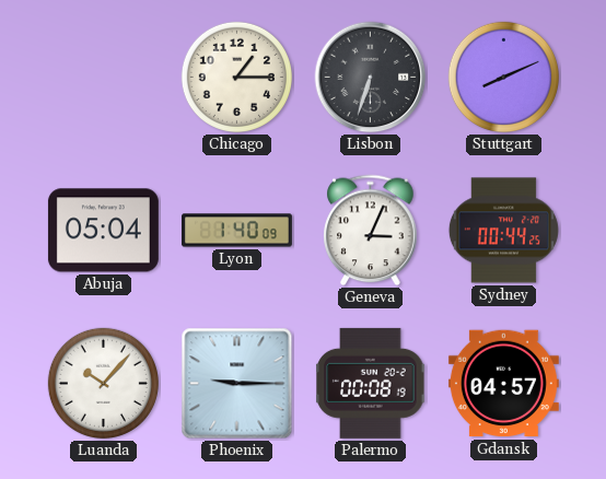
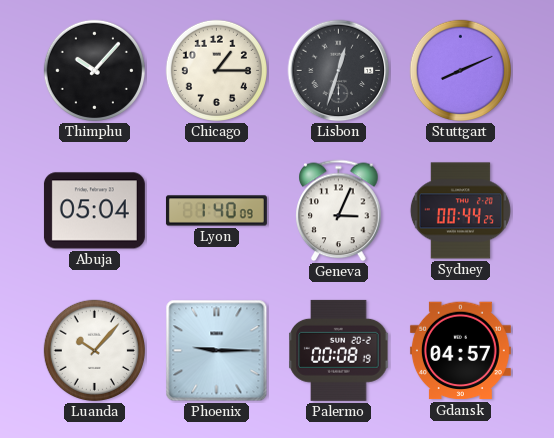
Thimphu: none -> 10:07
Lisbon: 6:33 -> 12:33
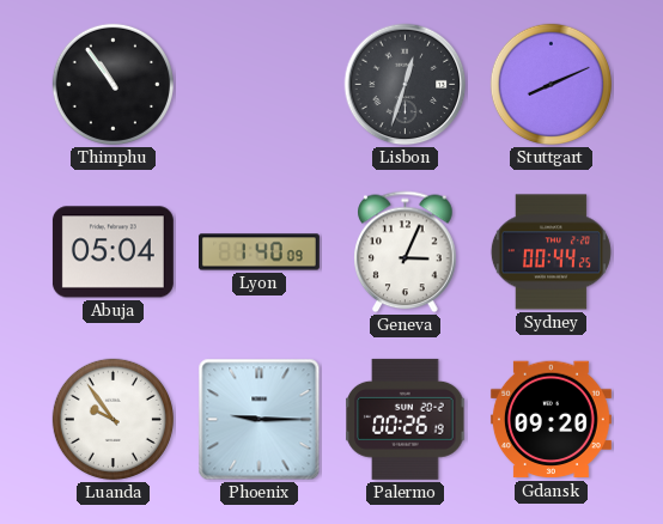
Thimphu: 10:07 -> 10:54
Chicago: 1:15 -> none
Luanda: 10:07 -> 9:54
Palermo: 00:08 -> 00:26
Gdansk: 04:57 -> 09:20
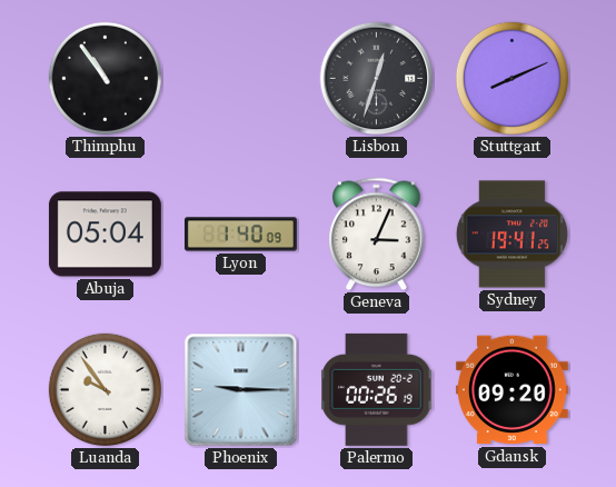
Sydney: 00:44 -> 19:41
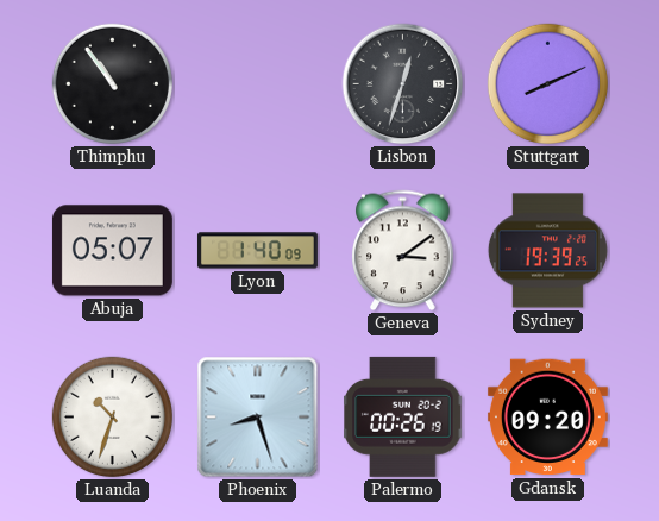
Abuja: 05:04 -> 05:07
Geneva: 3:04 -> 3:09
Sydney: 19:41 -> 19:39
Luanda: 9:54 -> 10:33
Phoenix: 9:15 -> 8:27
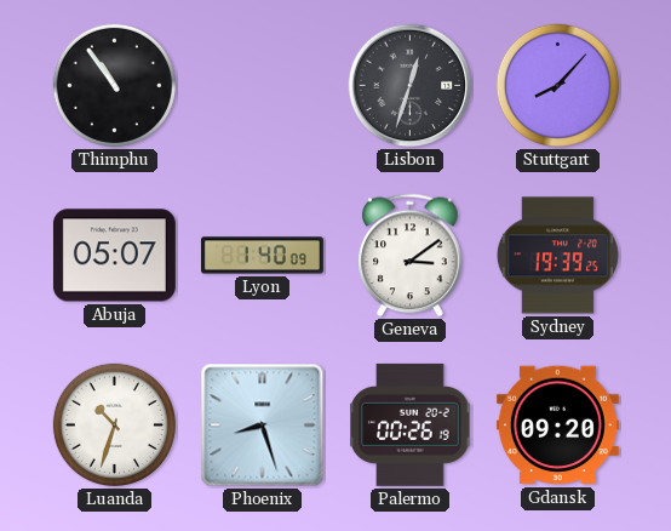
Stuttgart: 8:11 -> 8:07
